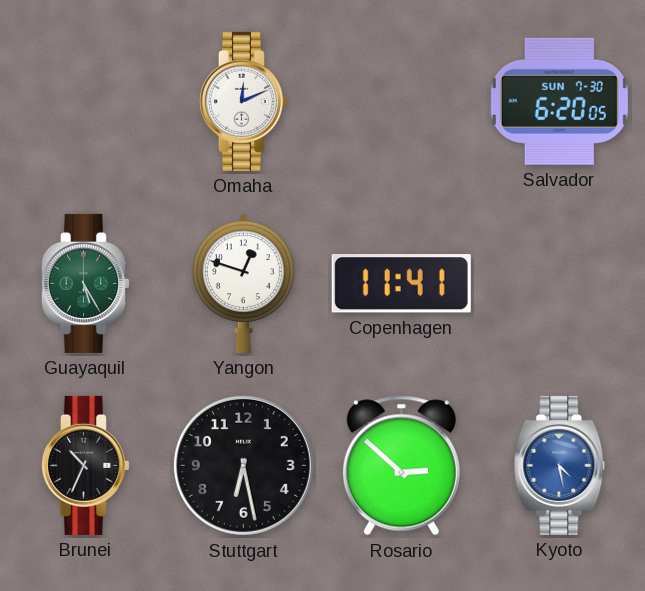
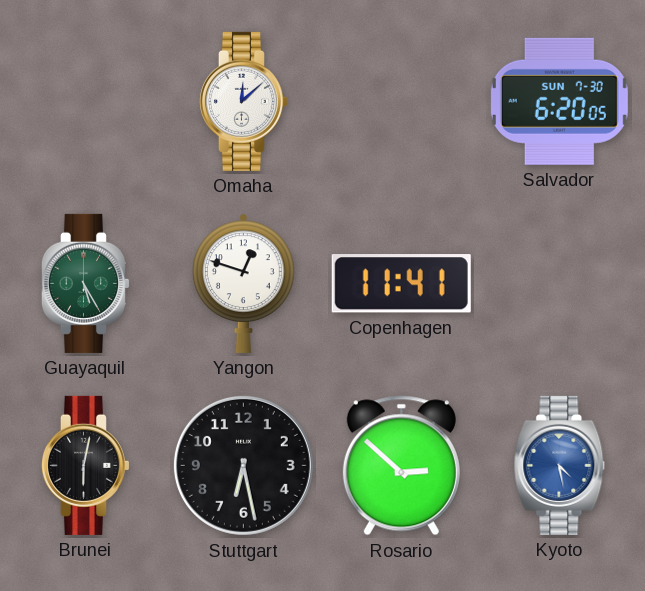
Omaha: 12:11 -> 12:08
Brunei: 10:34 -> 6:02
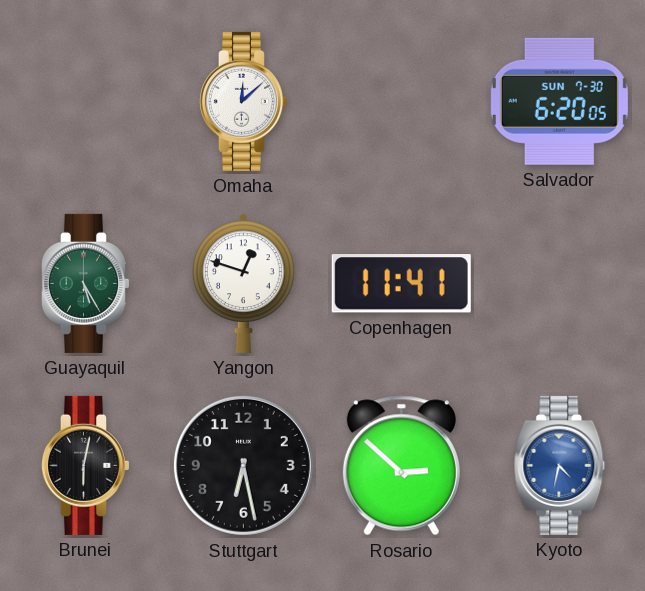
Kyoto: 4:28 -> 4:32
